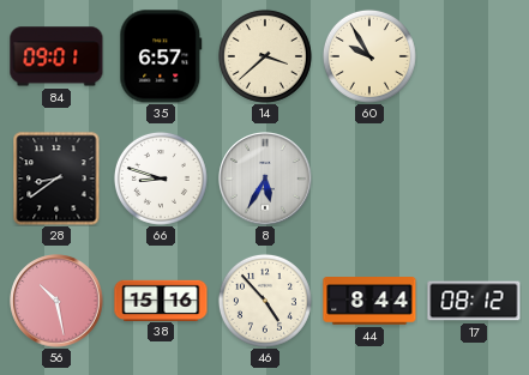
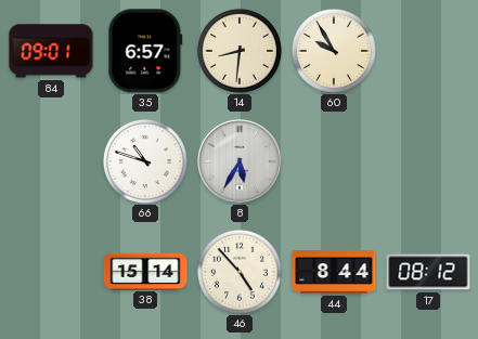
14: 3:38 -> 8:31
28: 8:39 -> none
66: 8:48 -> 10:48
56: 10:28 -> none
38: 15:16 -> 15:14
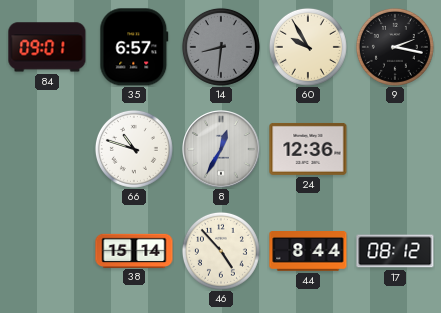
14 dial: cream -> grey
9: none -> 2:17
8: 5:35 -> 12:35
24: none -> 12:36
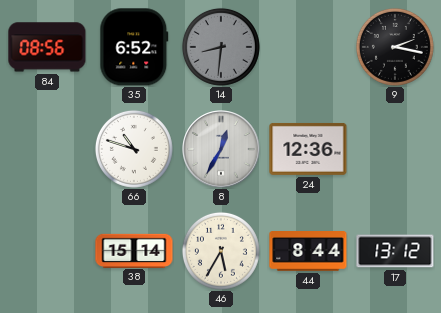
84: 09:01 -> 08:56
35: 6:57 -> 6:52
60: 9:55 -> none
46: 4:53 -> 5:35
17: 08:12 -> 13:12
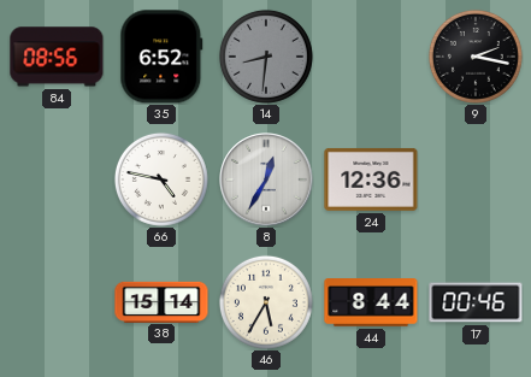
66: 10:48 -> 4:47
17: 13:12 -> 00:46
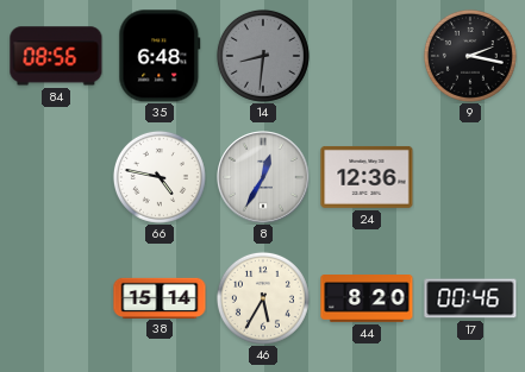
35: 6:52 -> 6:48
44: 8:44 -> 8:20
